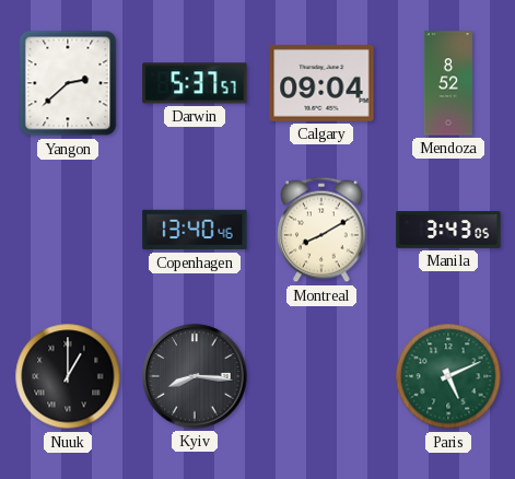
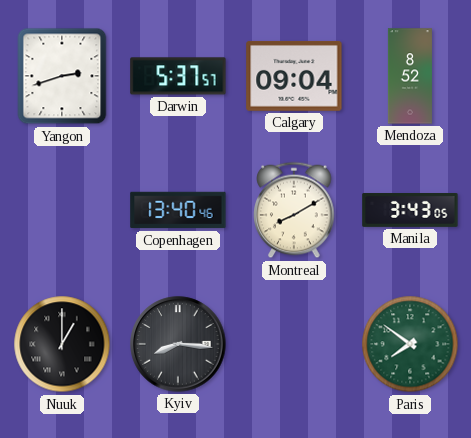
Yangon: 2:38 -> 2:42
Paris: 5:11 -> 7:51
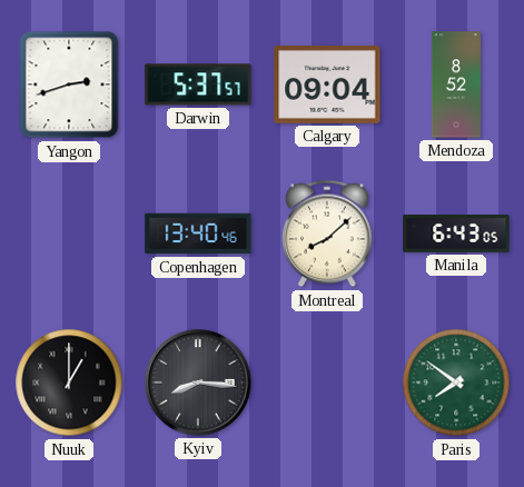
Montreal: 8:10 -> 8:08
Manila: 3:43 -> 6:43
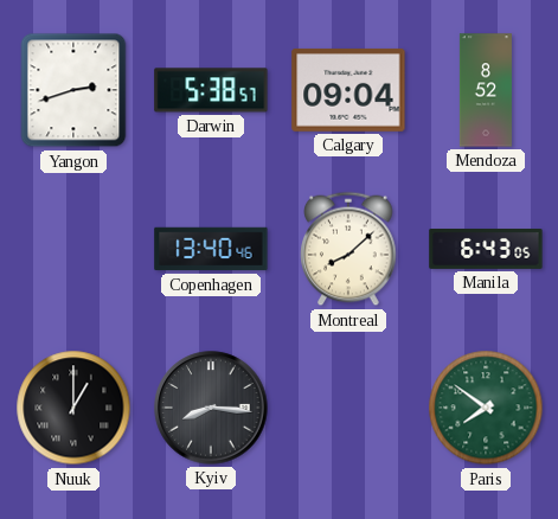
Darwin: 5:37 -> 5:38
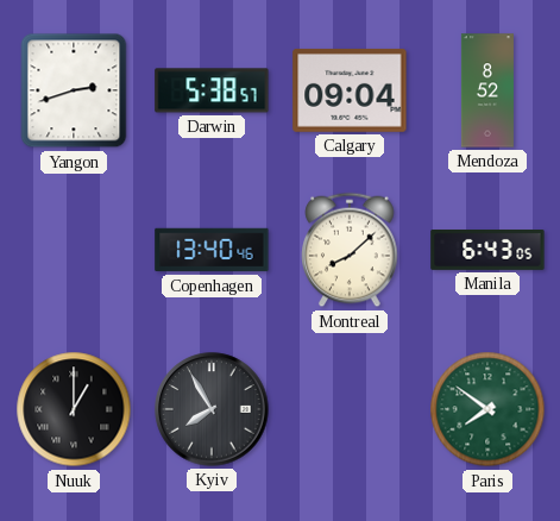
Kyiv: 8:16 -> 7:55
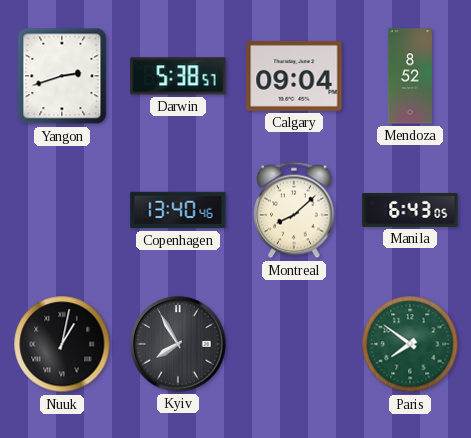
Nuuk: 1:00 -> 1:02
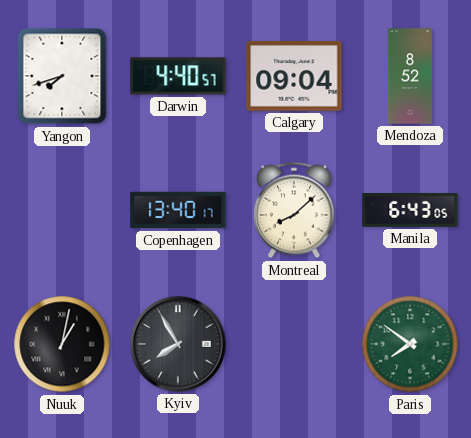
Yangon: 2:42 -> 7:42
Darwin: 5:38 -> 4:40
Copenhagen: 13:40:46 -> 13:40:17
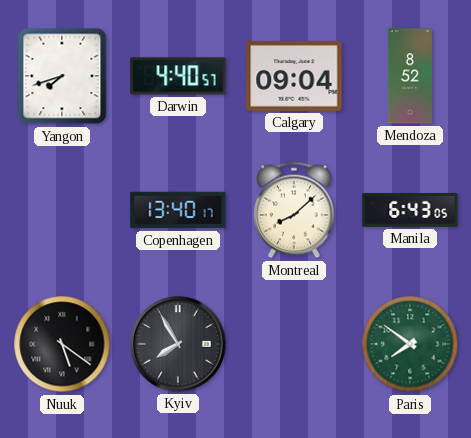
Nuuk: 1:02 -> 5:21
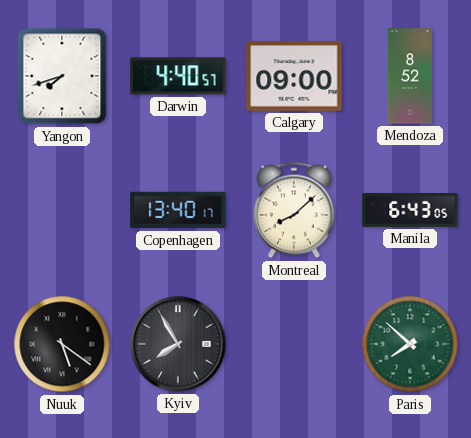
Calgary: 09:04 -> 09:00
Paris: 7:51 -> 7:52
